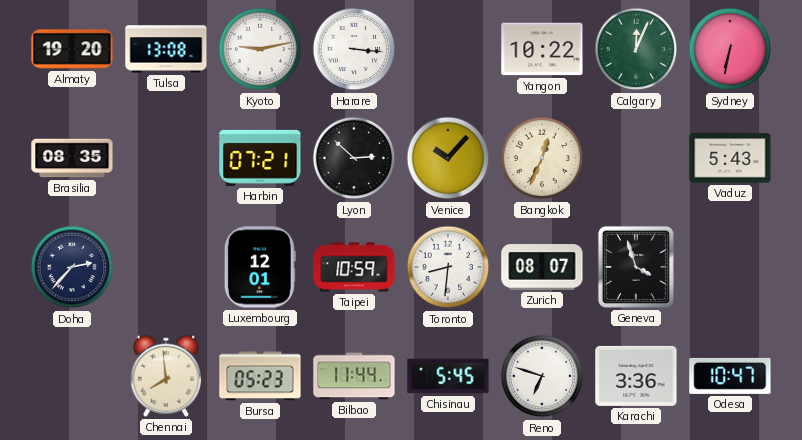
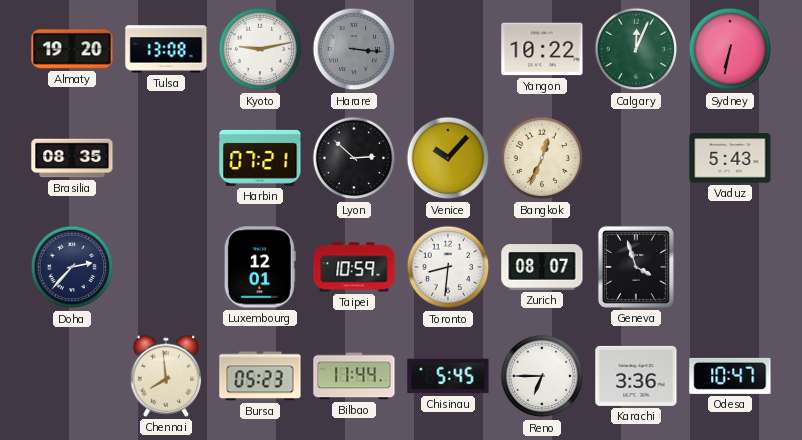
Harare dial: white -> grey
Reno: 6:48 -> 6:45
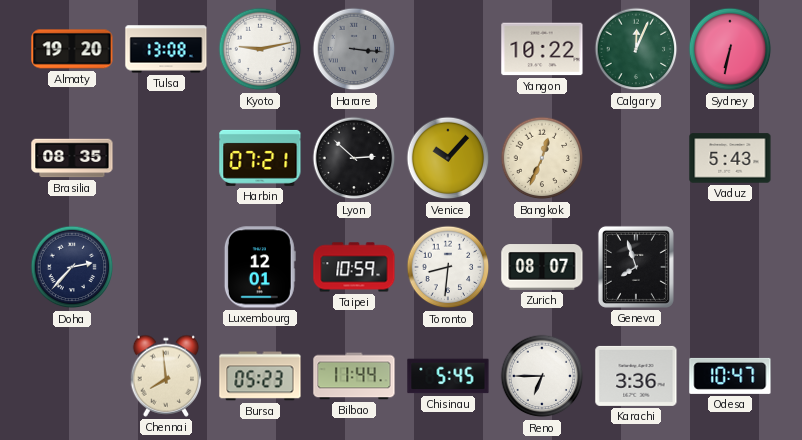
Geneva: 3:57 -> 7:57
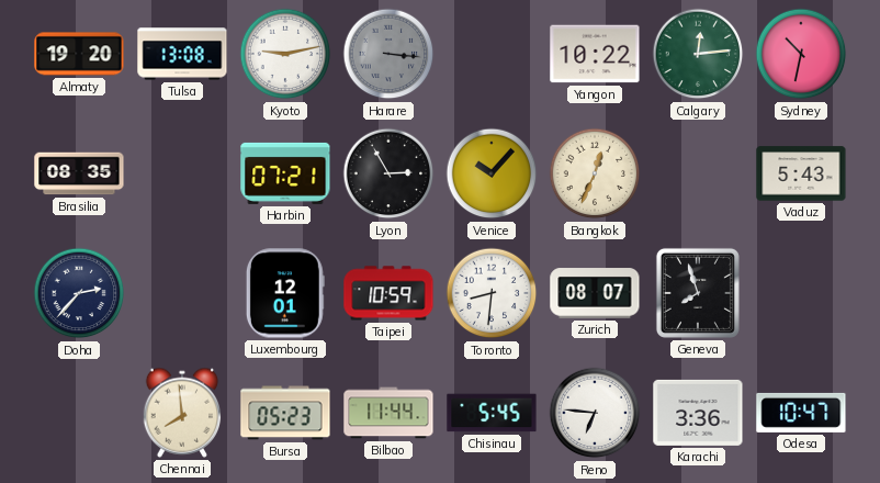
Calgary: 12:04 -> 12:14
Sydney: 6:32 -> 10:32
Lyon: 2:52 -> 2:55
Reno: 6:45 -> 6:46
